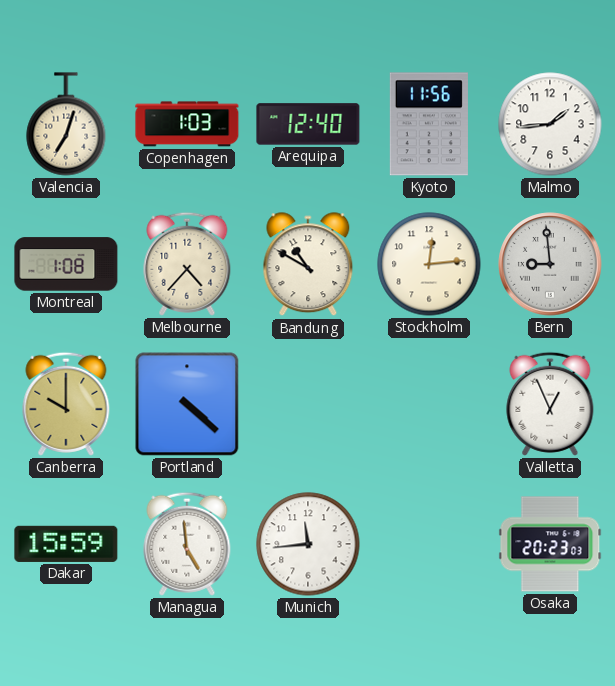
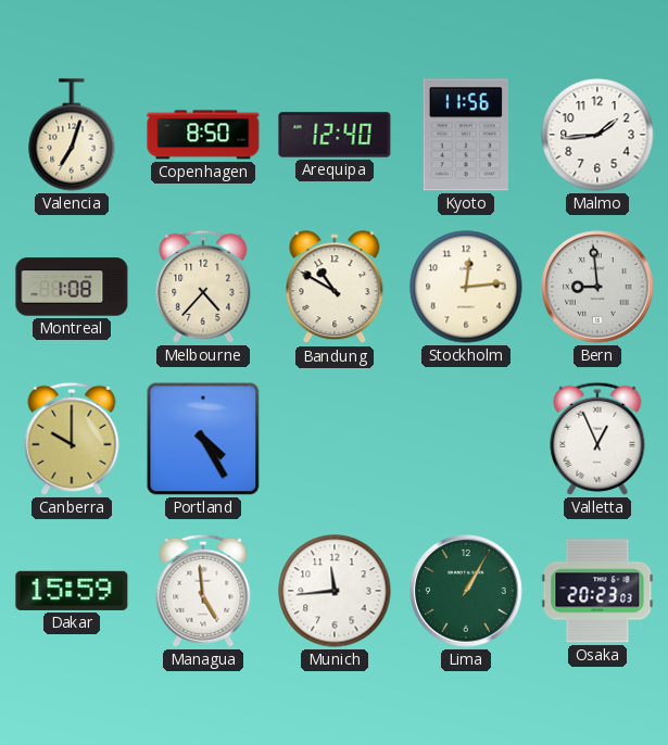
Copenhagen: 1:03 -> 8:50
Portland: 4:22 -> 4:25
Lima: none -> 1:05
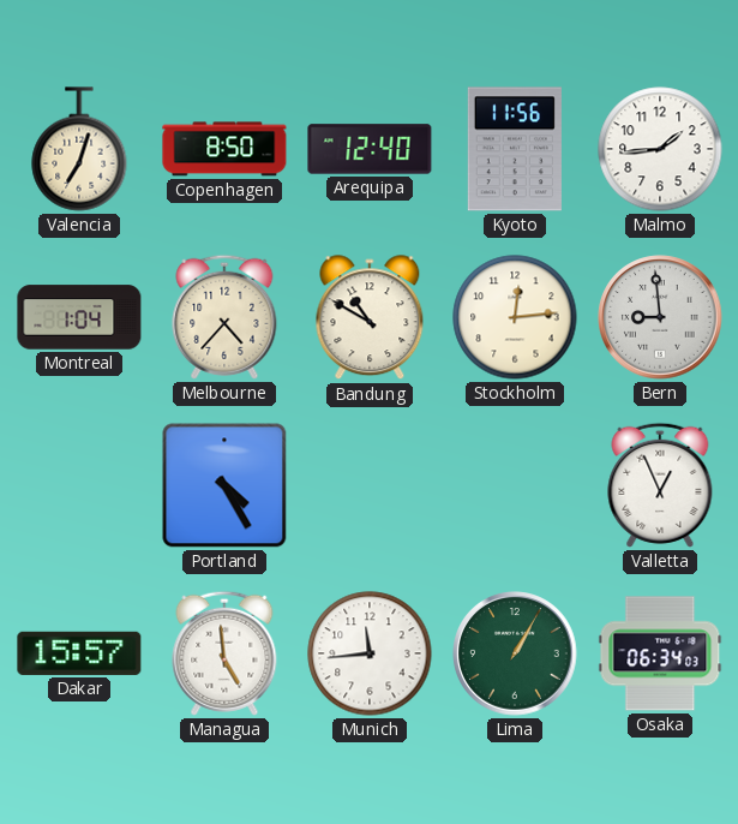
Montreal: 1:08 -> 1:04
Canberra: 10:00 -> none
Dakar: 15:59 -> 15:57
Osaka: 20:23 -> 06:34
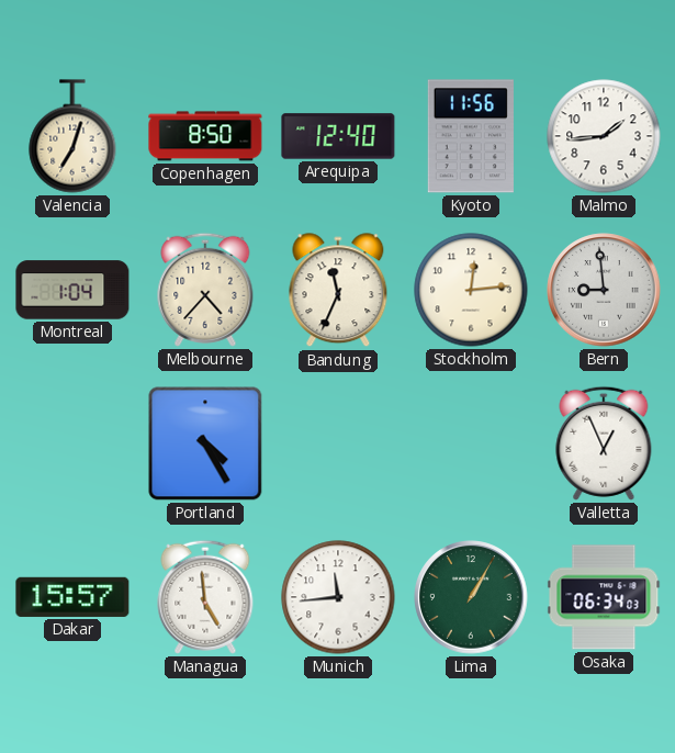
Bandung: 10:50 -> 11:34
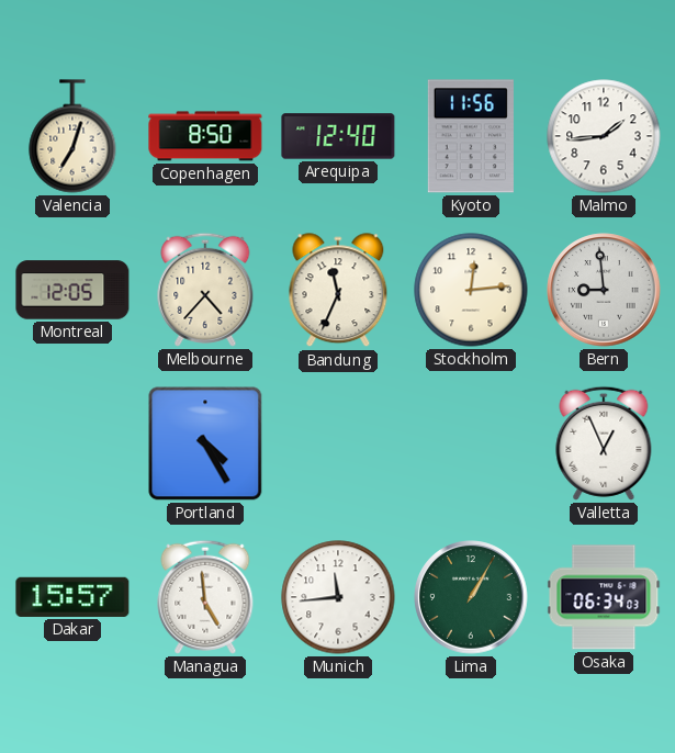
Montreal: 1:04 -> 12:05
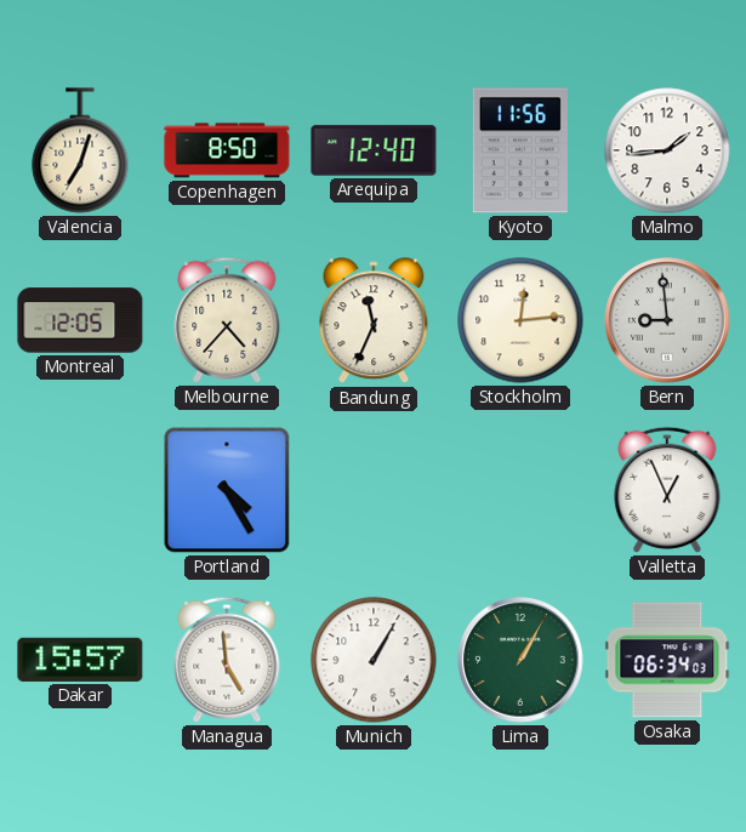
Munich: 11:44 -> 1:05
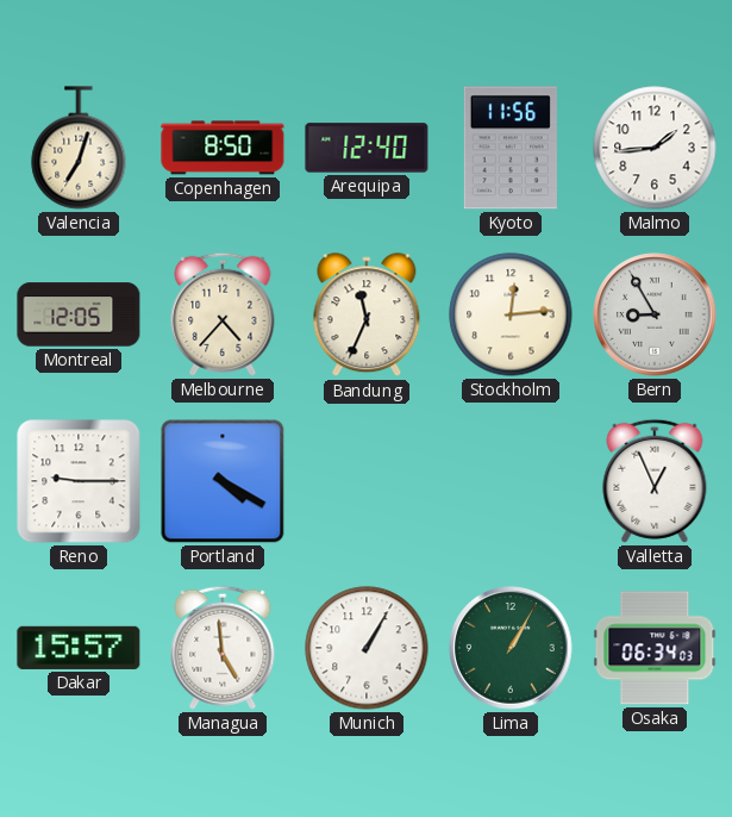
Bern: 8:59 -> 8:55
Reno: none -> 9:15
Portland: 4:25 -> 4:20
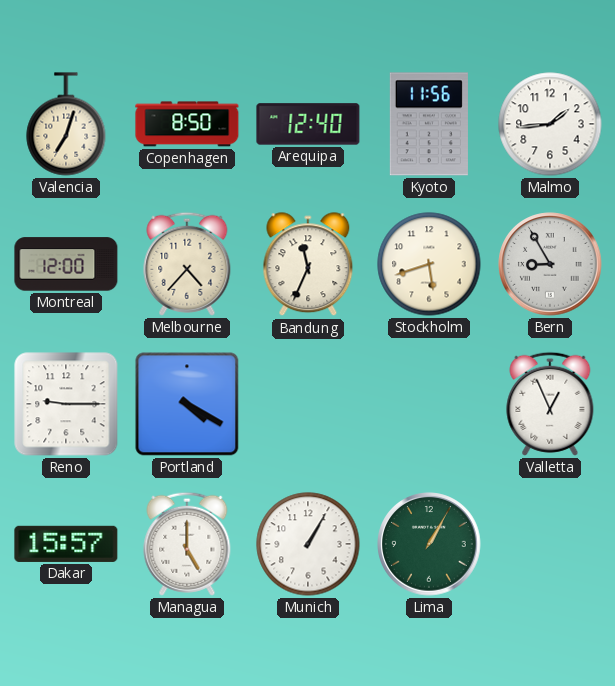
Montreal: 12:05 -> 12:00
Stockholm: 12:14 -> 5:42
Managua: 4:59 -> 5:00
Osaka: 06:34 -> none
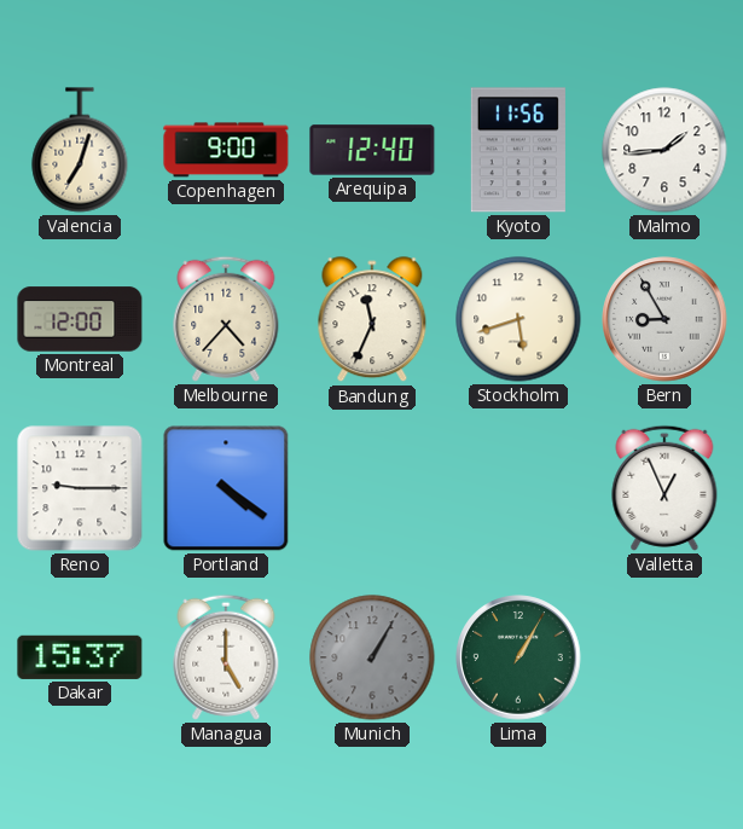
Copenhagen: 8:50 -> 9:00
Portland: 4:20 -> 4:21
Dakar: 15:57 -> 15:37
Munich dial: white -> grey
